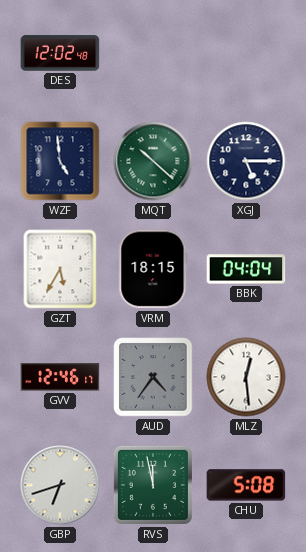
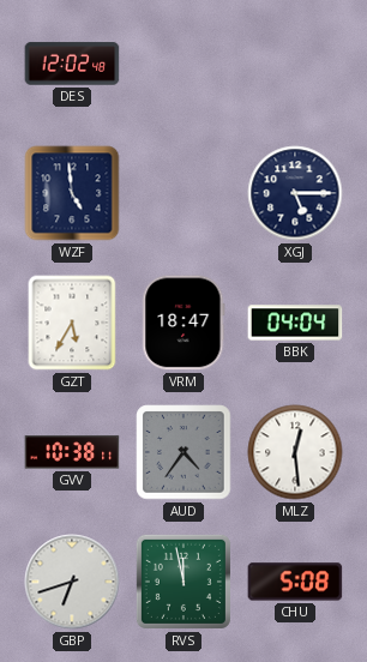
MQT: 10:22 -> none
VRM: 18:15 -> 18:47
GVV: 12:46 -> 10:38
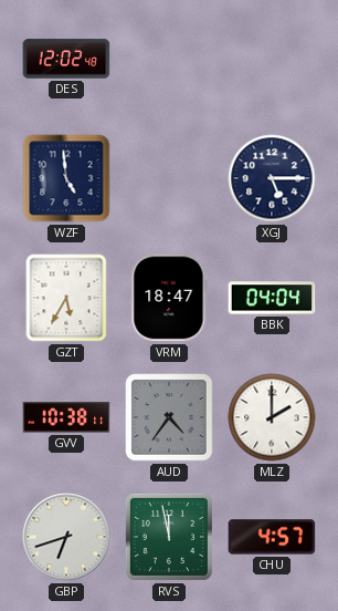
MLZ: 12:29 -> 2:00
CHU: 5:08 -> 4:57
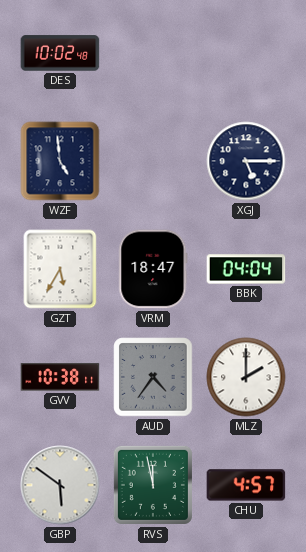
DES: 12:02 -> 10:02
GBP: 6:42 -> 5:51
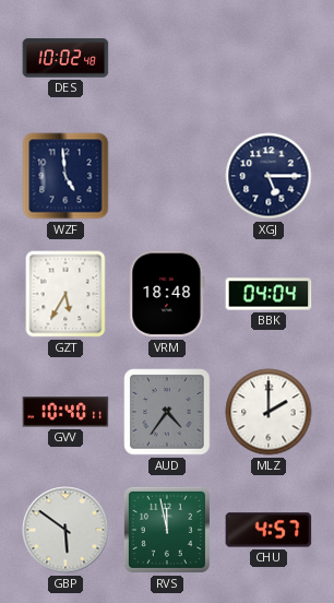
VRM: 18:47 -> 18:48
GVV: 10:38 -> 10:40
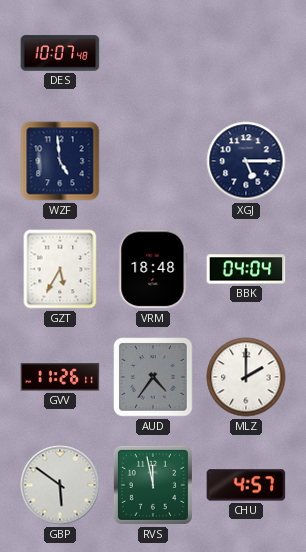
DES: 10:02 -> 10:07
GVV: 10:40 -> 11:26
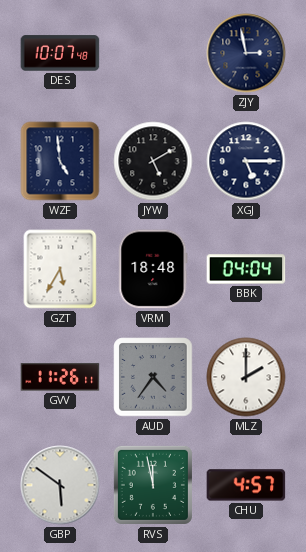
ZJY: none -> 2:58
JYW: none -> 5:10
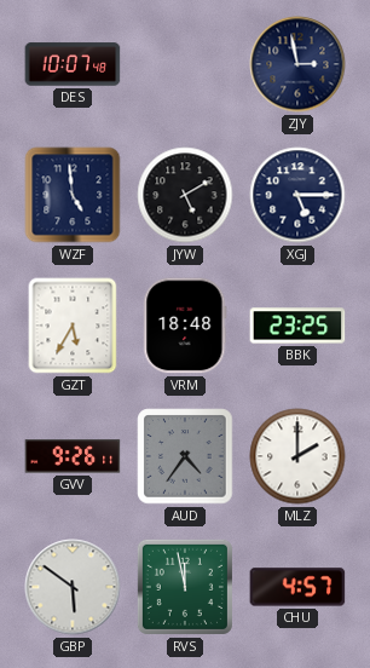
BBK: 04:04 -> 23:25
GVV: 11:26 -> 9:26
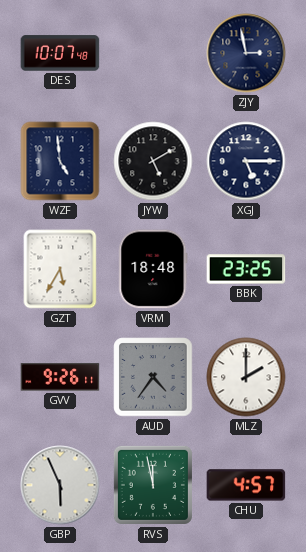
GBP: 5:51 -> 5:56
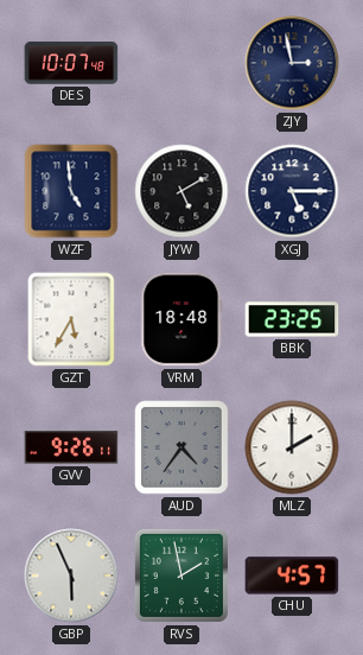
RVS: 11:58 -> 1:58
